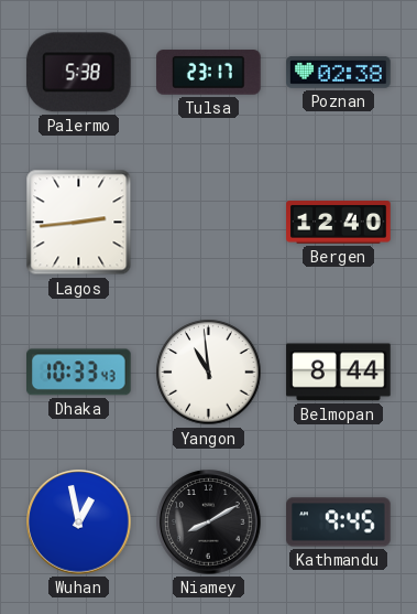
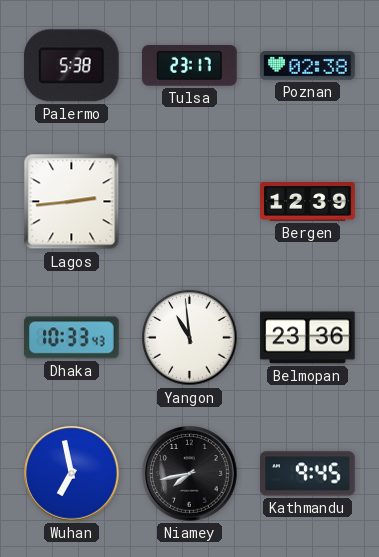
Bergen: 12:40 -> 12:39
Belmopan: 8:44 -> 23:36
Wuhan: 12:58 -> 6:58
Niamey: 8:10 -> 7:43
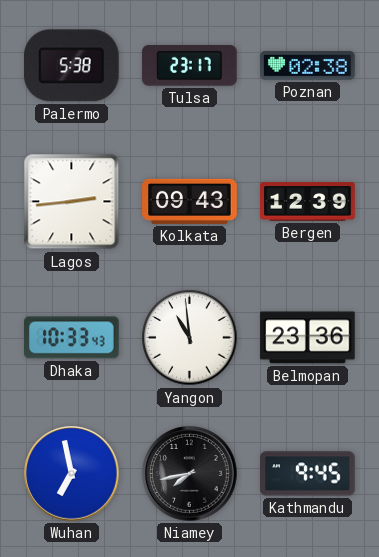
Kolkata: none -> 09:43
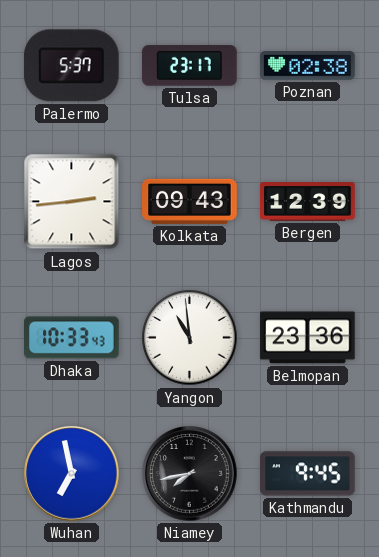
Palermo: 5:38 -> 5:37
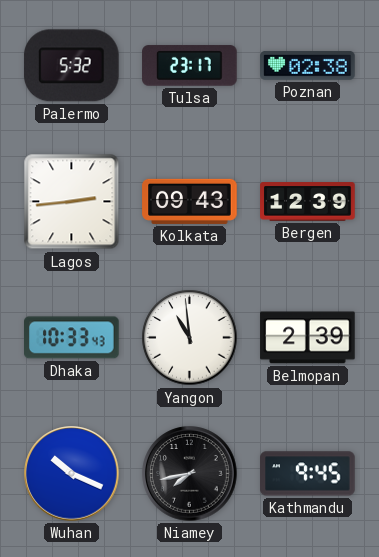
Palermo: 5:37 -> 5:32
Belmopan: 23:36 -> 2:39
Wuhan: 6:58 -> 10:19
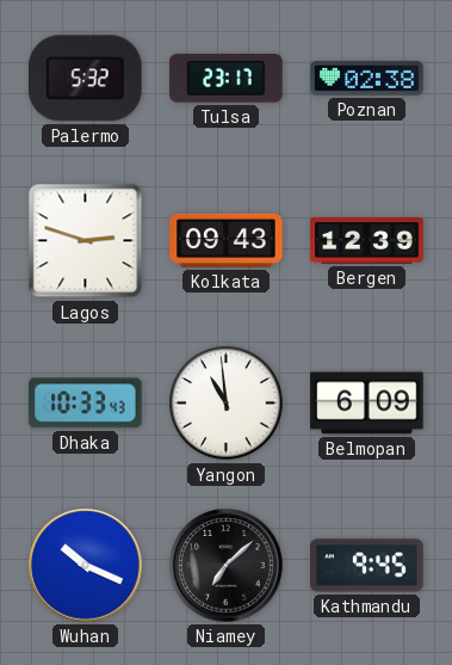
Lagos: 2:44 -> 2:48
Belmopan: 2:39 -> 6:09
Niamey: 7:43 -> 7:08
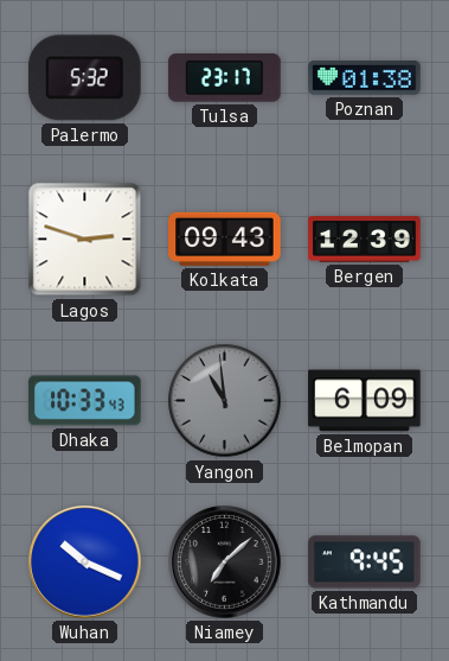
Poznan: 02:38 -> 01:38
Yangon dial: white -> grey
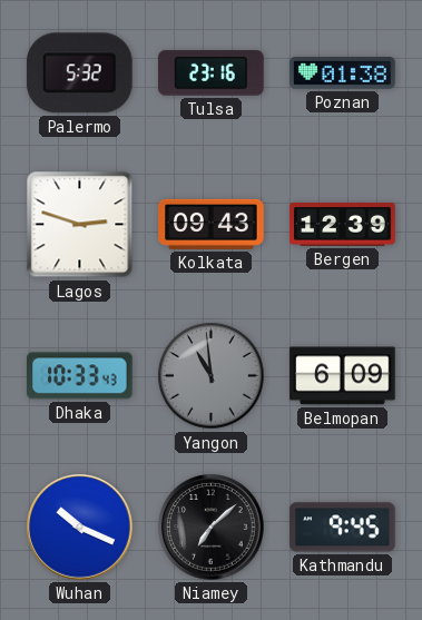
Tulsa: 23:17 -> 23:16
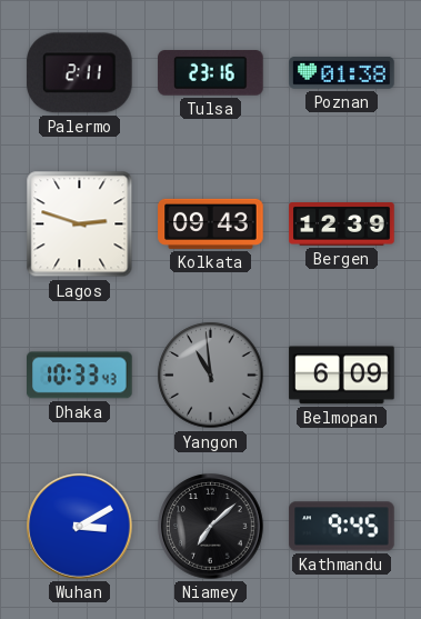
Palermo: 5:32 -> 2:11
Wuhan: 10:19 -> 3:10
